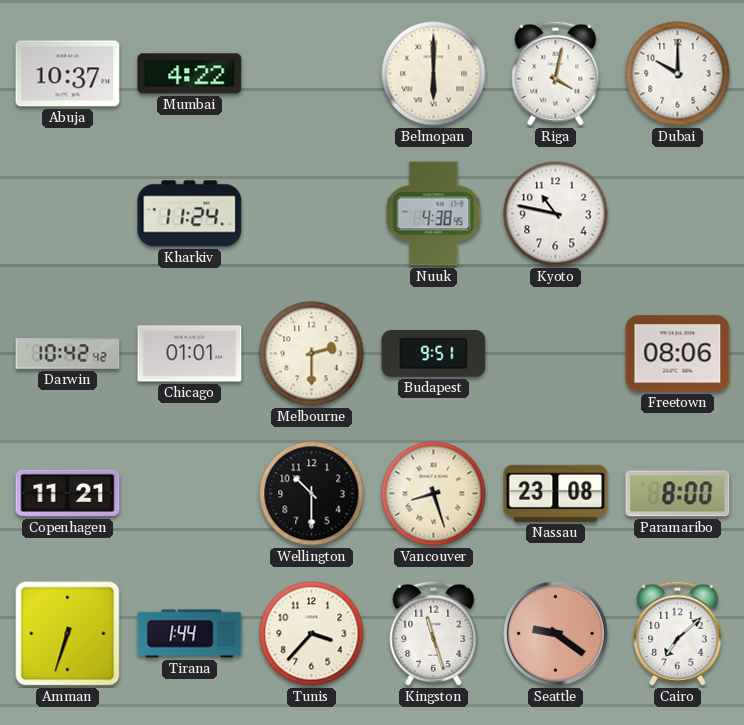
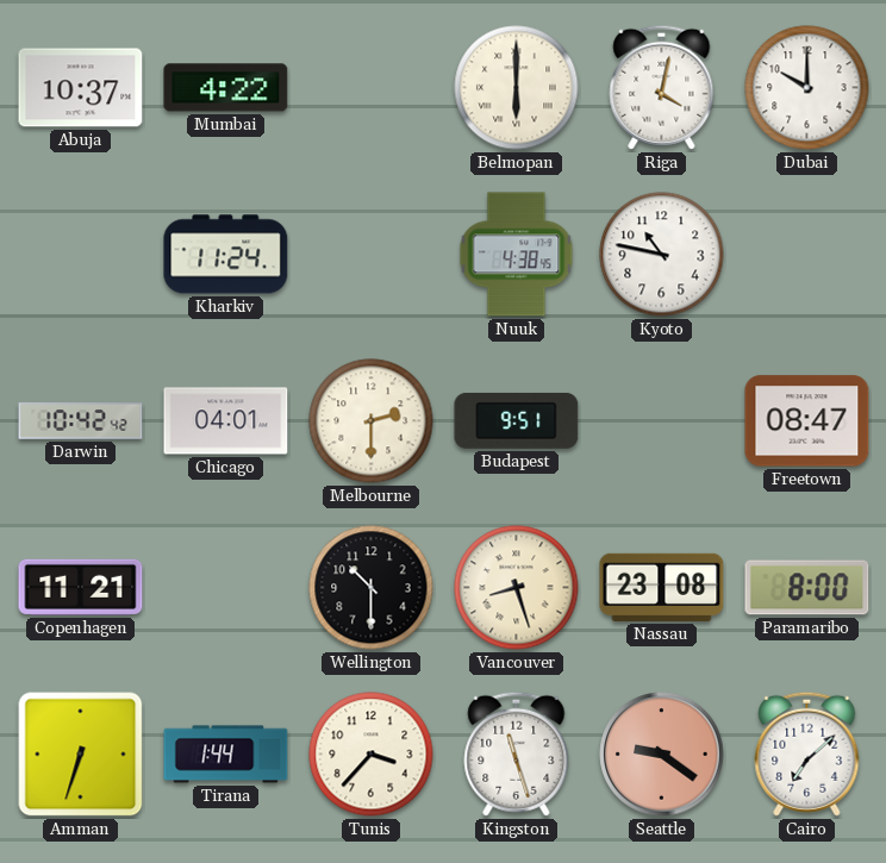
Chicago: 01:01 -> 04:01
Freetown: 08:06 -> 08:47
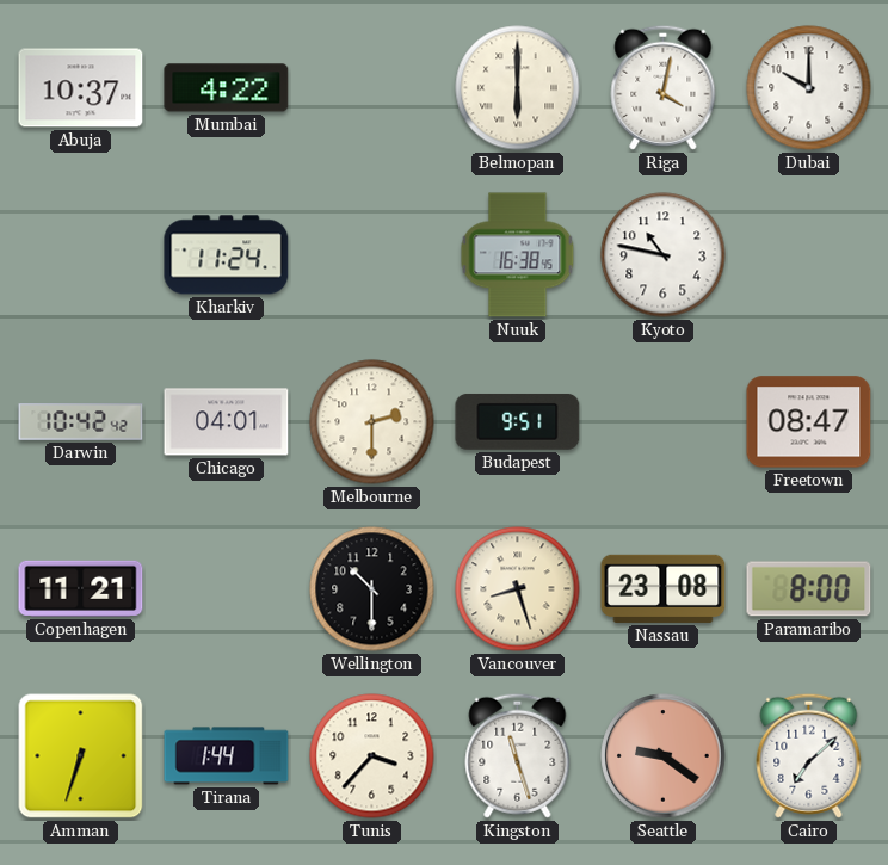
Nuuk: 4:38 -> 16:38
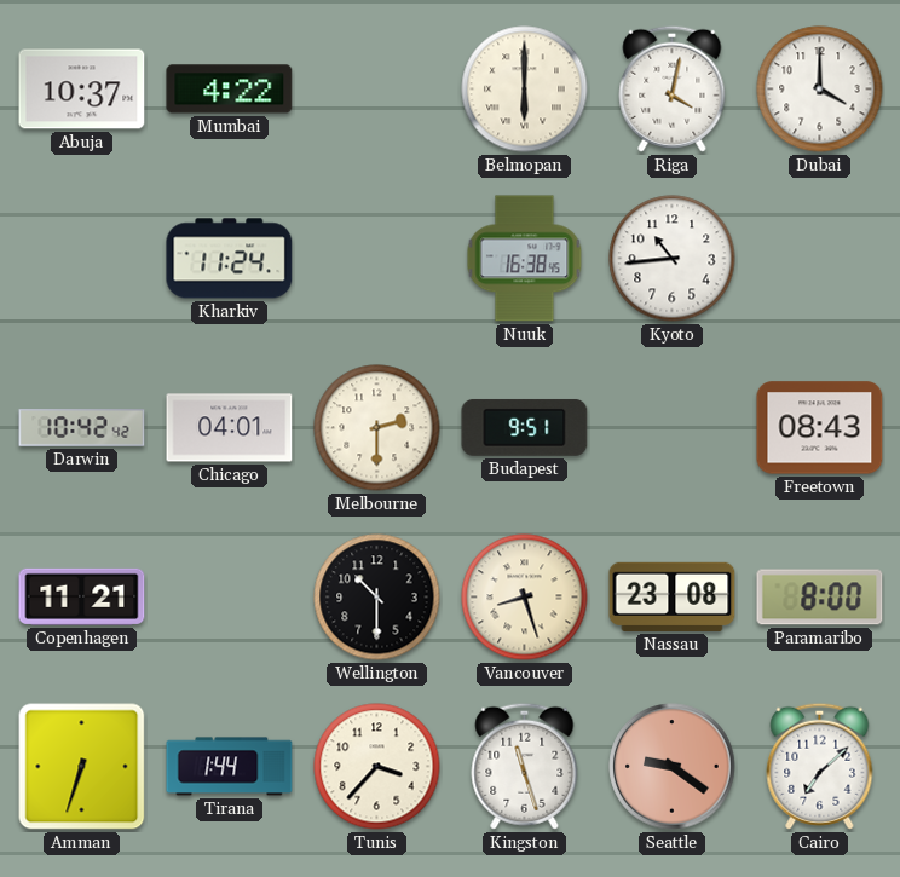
Dubai: 10:00 -> 4:00
Kyoto: 10:47 -> 10:44
Freetown: 08:47 -> 08:43
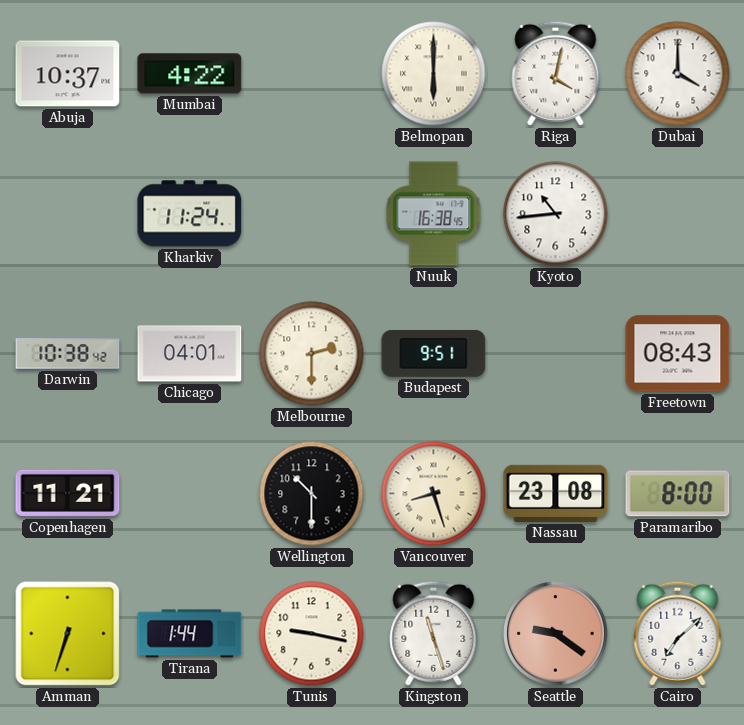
Darwin: 10:42 -> 10:38
Tunis: 3:37 -> 9:17
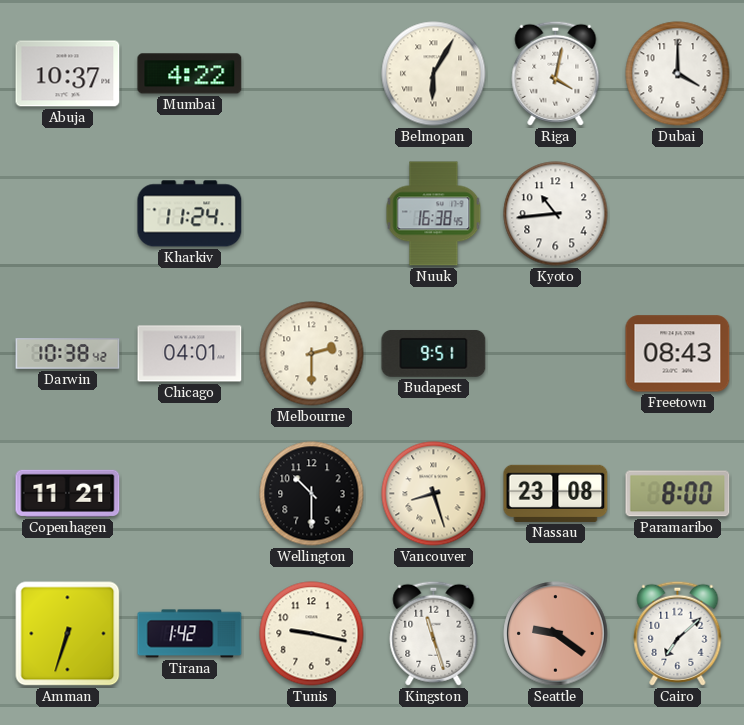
Belmopan: 6:00 -> 6:05
Tirana: 1:44 -> 1:42
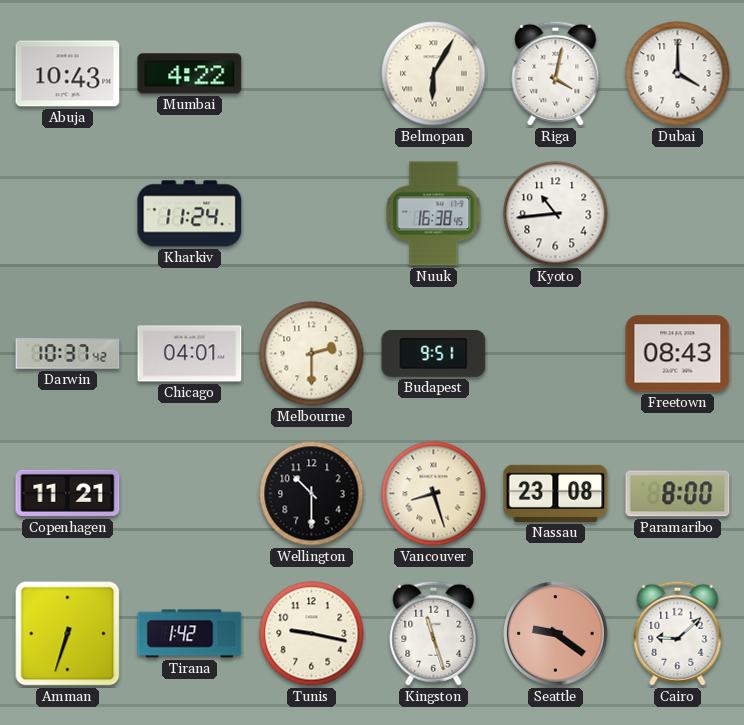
Abuja: 10:37 -> 10:43
Darwin: 10:38 -> 10:37
Cairo: 7:08 -> 9:08
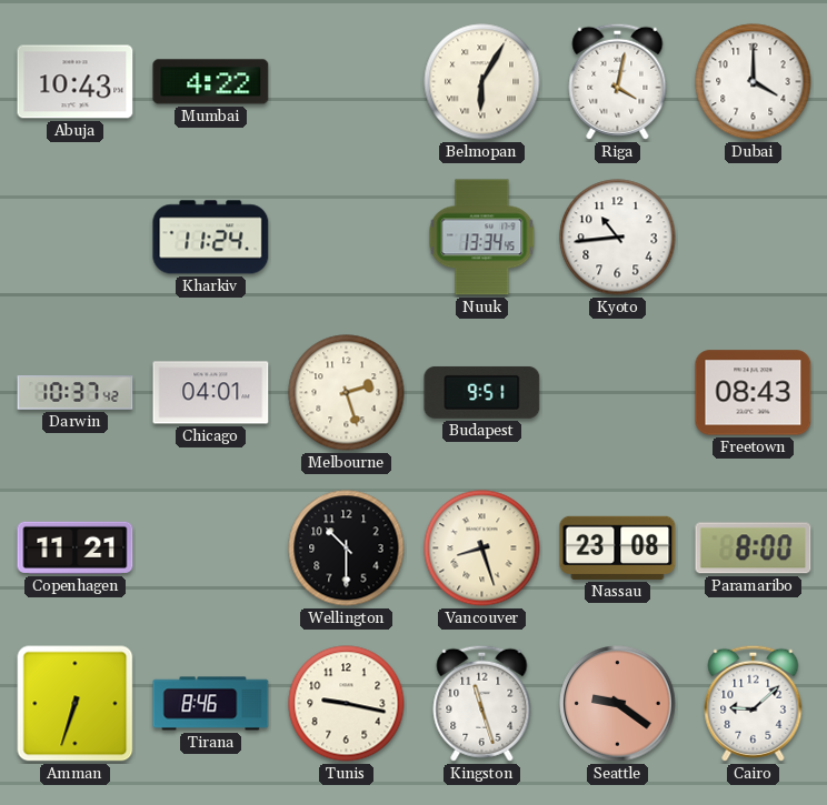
Nuuk: 16:38 -> 13:34
Melbourne: 2:30 -> 2:27
Tirana: 1:42 -> 8:46
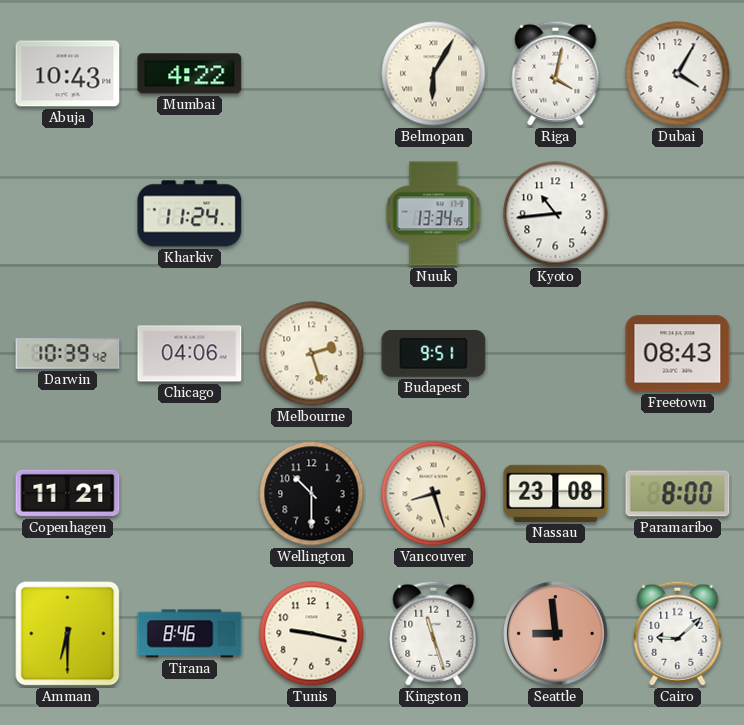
Dubai: 4:00 -> 4:05
Darwin: 10:37 -> 10:39
Chicago: 04:01 -> 04:06
Amman: 6:33 -> 6:30
Seattle: 9:21 -> 8:59
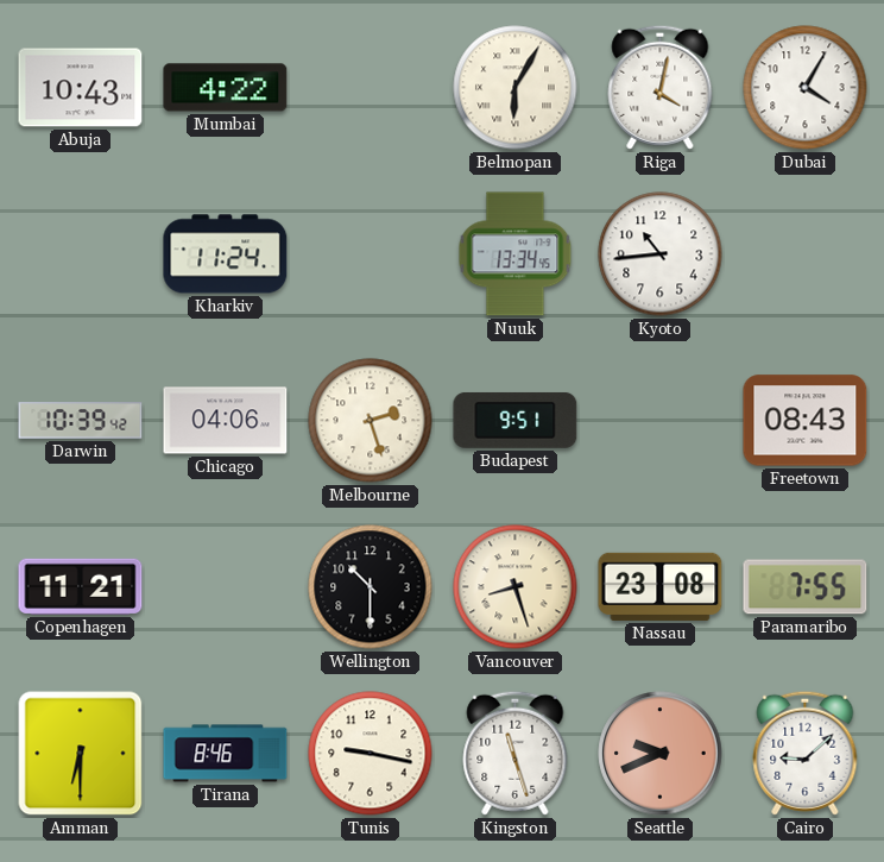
Paramaribo: 8:00 -> 7:55
Seattle: 8:59 -> 9:41
